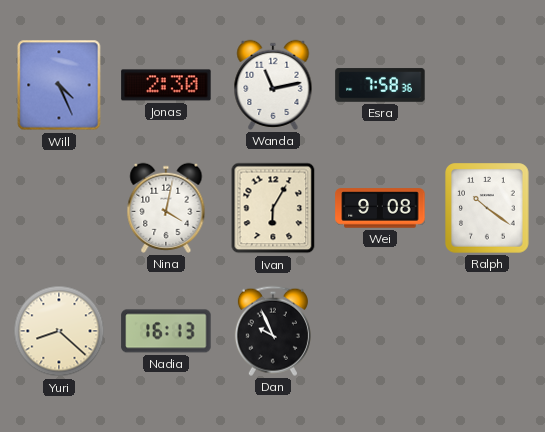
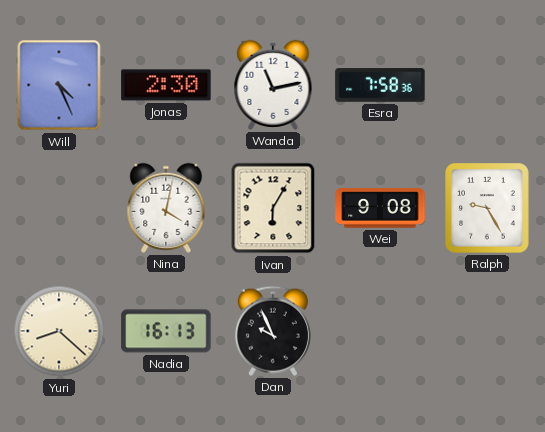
Ralph: 10:21 -> 9:25
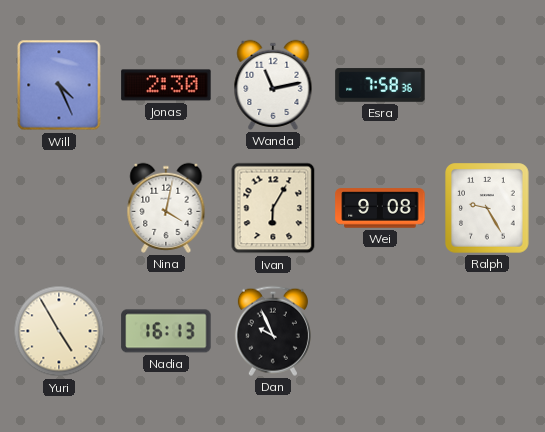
Yuri: 8:22 -> 4:55
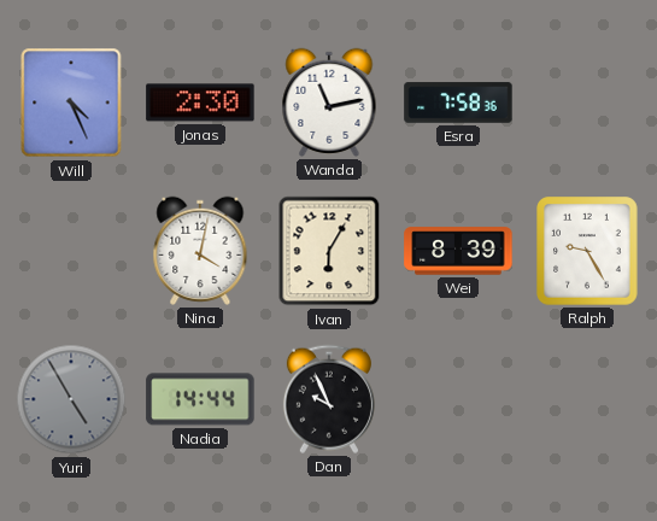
Wei: 9:08 -> 8:39
Yuri dial: cream -> grey
Nadia: 16:13 -> 14:44
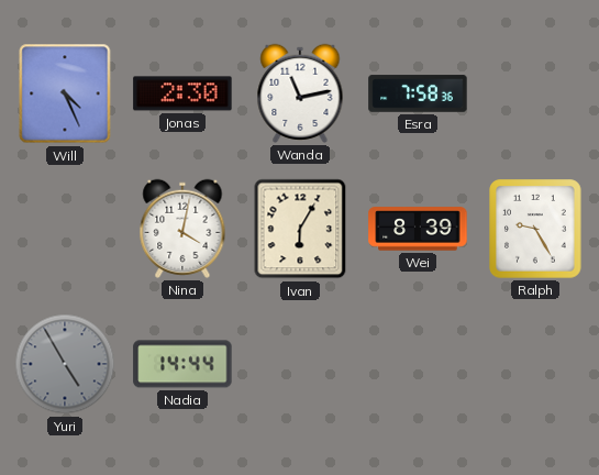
Dan: 9:56 -> none
